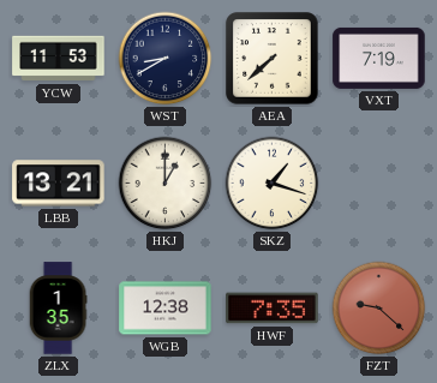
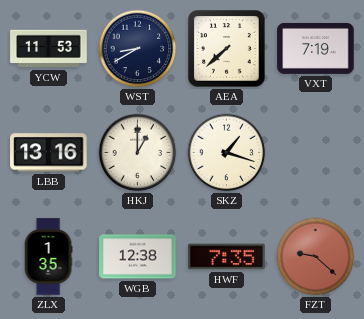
LBB: 13:21 -> 13:16
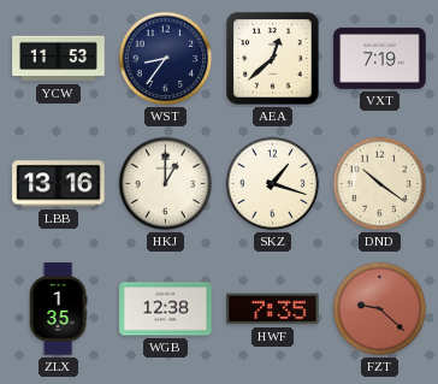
WST: 8:40 -> 8:36
AEA: 7:38 -> 12:38
DND: none -> 10:21
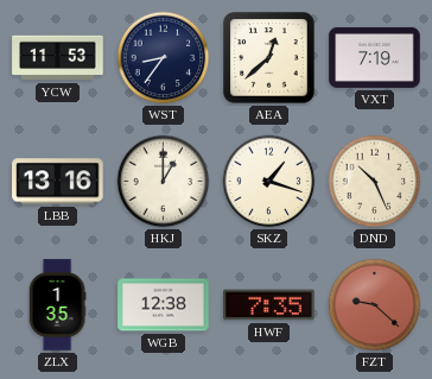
DND: 10:21 -> 10:26
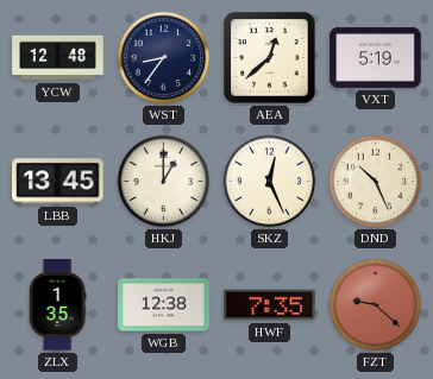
YCW: 11:53 -> 12:48
VXT: 7:19 -> 5:19
LBB: 13:16 -> 13:45
SKZ: 1:18 -> 12:26
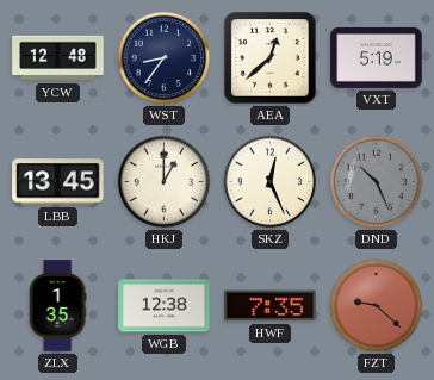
DND dial: cream -> grey
